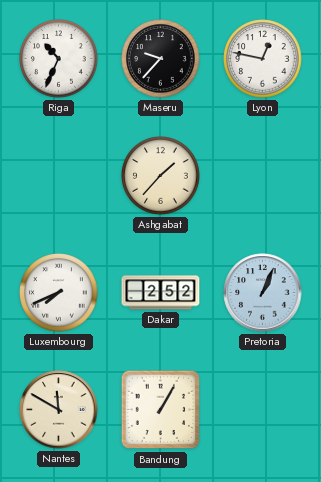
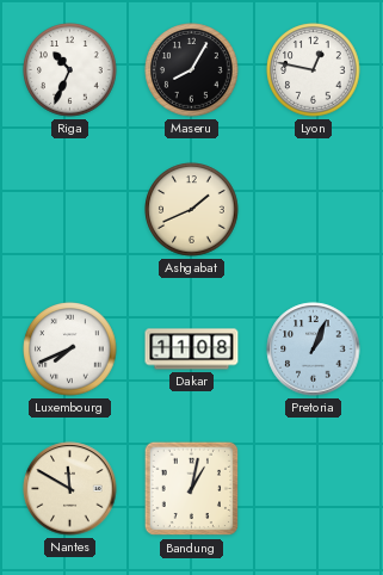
Maseru: 9:37 -> 8:05
Ashgabat: 1:37 -> 1:41
Dakar: 2:52 -> 11:08
Bandung: 1:05 -> 1:02
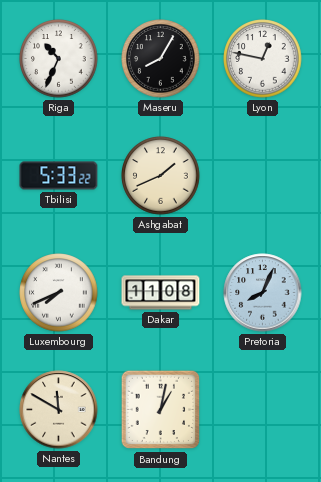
Tbilisi: none -> 5:33
Pretoria: 1:04 -> 8:04
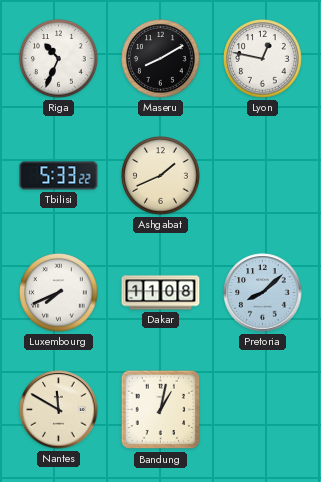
Maseru: 8:05 -> 8:10
Pretoria: 8:04 -> 8:08
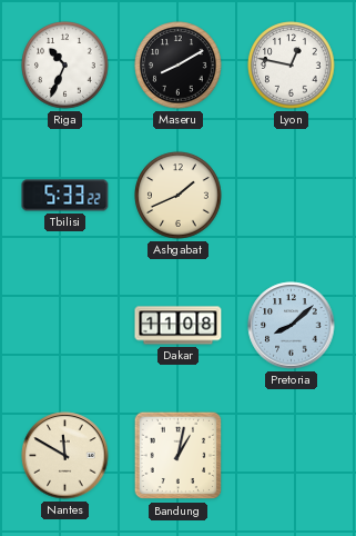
Luxembourg: 7:41 -> none
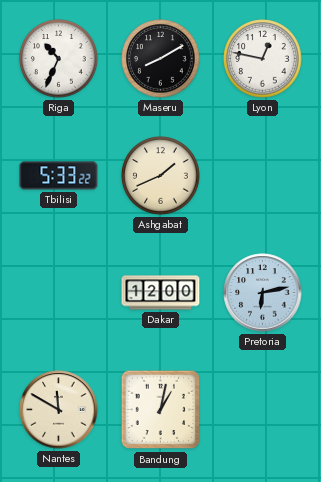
Dakar: 11:08 -> 12:00
Pretoria: 8:08 -> 6:13
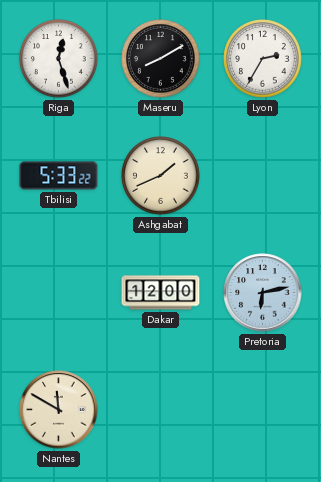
Riga: 10:34 -> 12:27
Lyon: 12:47 -> 2:35
Bandung: 1:02 -> none
